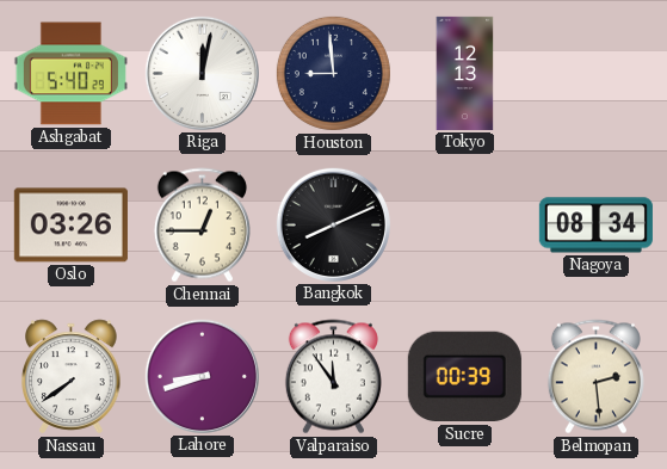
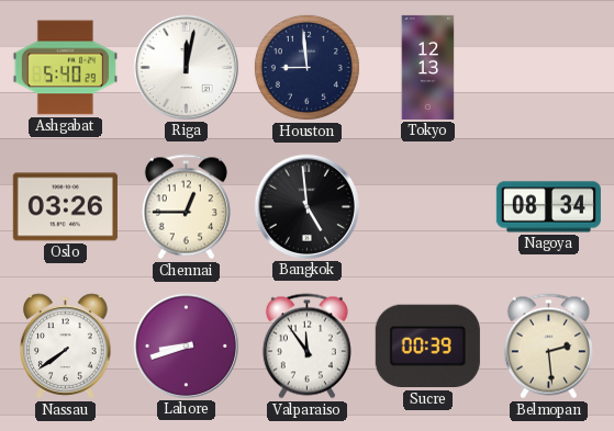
Bangkok: 8:11 -> 4:59
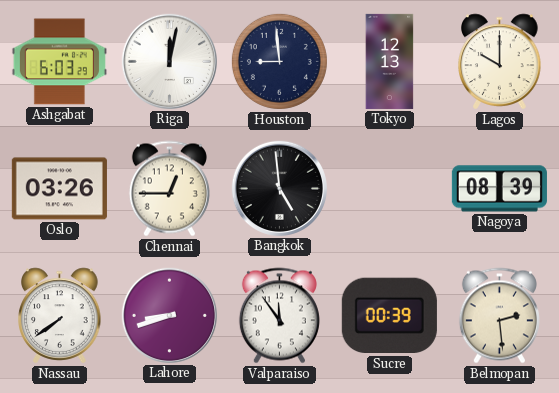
Ashgabat: 5:40 -> 6:03
Lagos: none -> 10:00
Nagoya: 08:34 -> 08:39
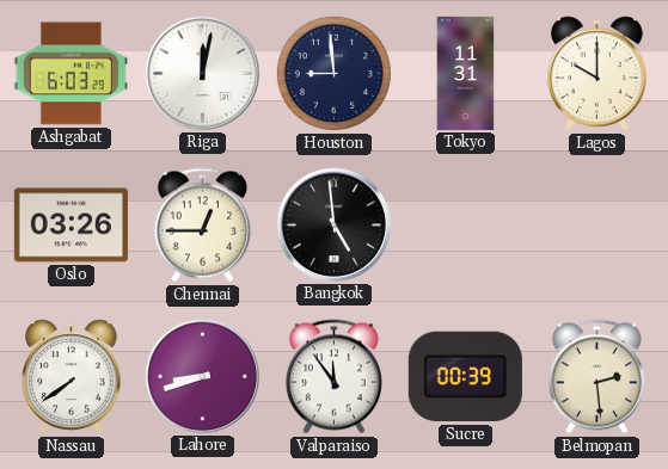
Tokyo: 12:13 -> 11:31
Nagoya: 08:39 -> none
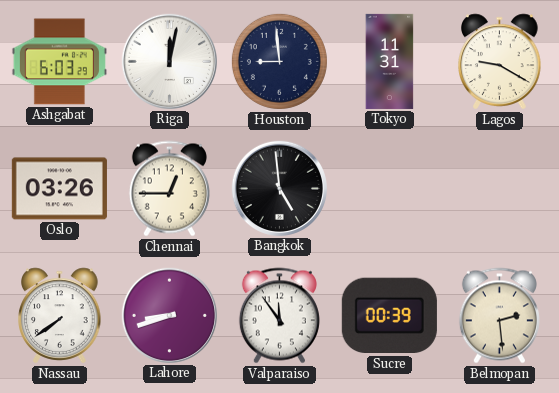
Lagos: 10:00 -> 9:20
